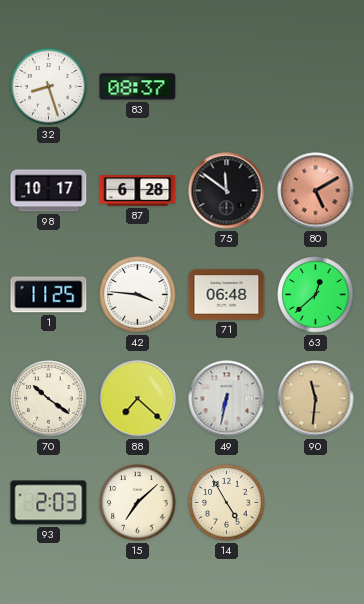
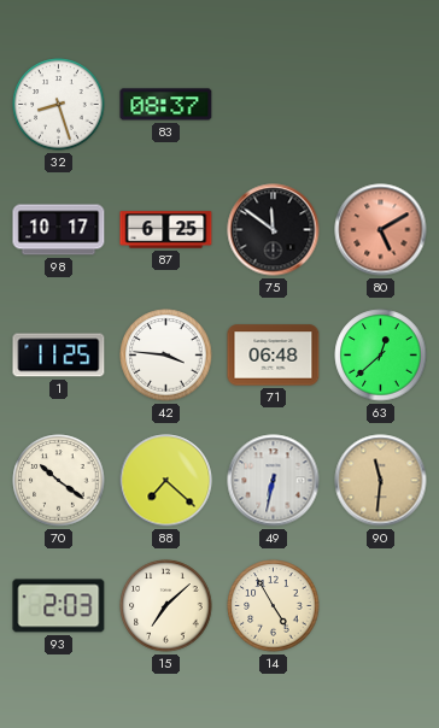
87: 6:28 -> 6:25
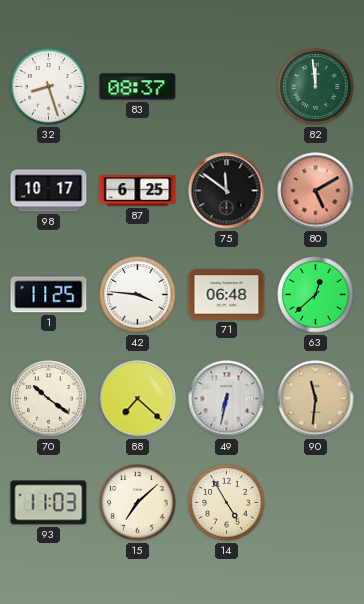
82: none -> 11:59
93: 2:03 -> 11:03
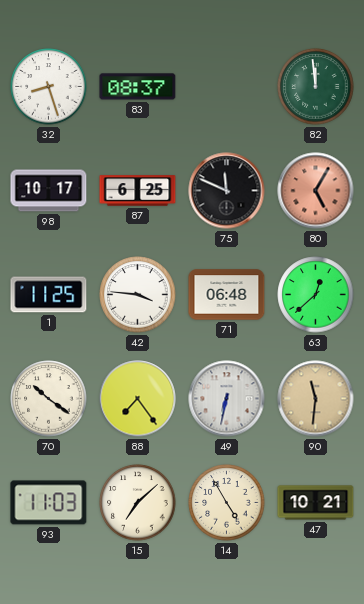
75: 11:51 -> 11:49
80: 5:10 -> 5:05
88: 7:22 -> 7:24
47: none -> 10:21
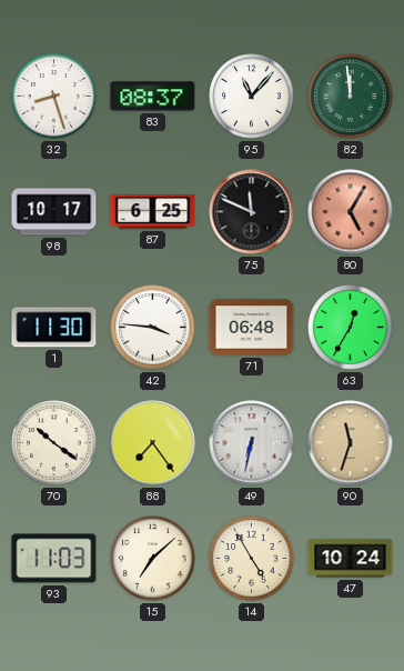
95: none -> 11:07
1: 11:25 -> 11:30
63: 12:38 -> 12:35
90: 11:31 -> 11:33
47: 10:21 -> 10:24
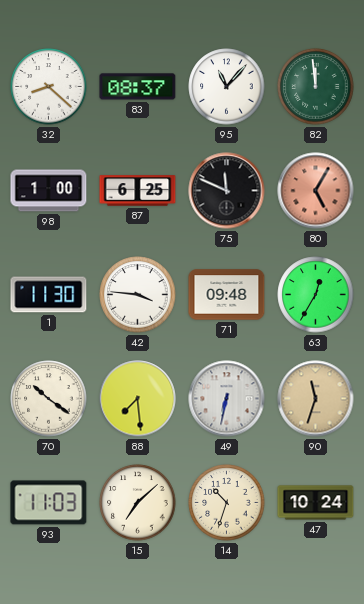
32: 8:27 -> 8:22
98: 10:17 -> 1:00
71: 06:48 -> 09:48
88: 7:24 -> 7:29
14: 4:55 -> 10:33
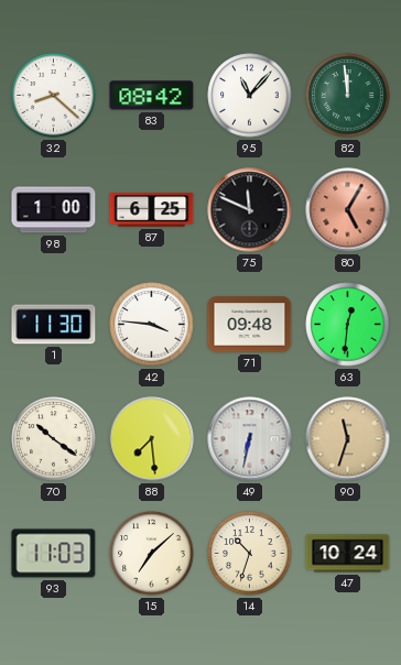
83: 08:37 -> 08:42
63: 12:35 -> 12:31
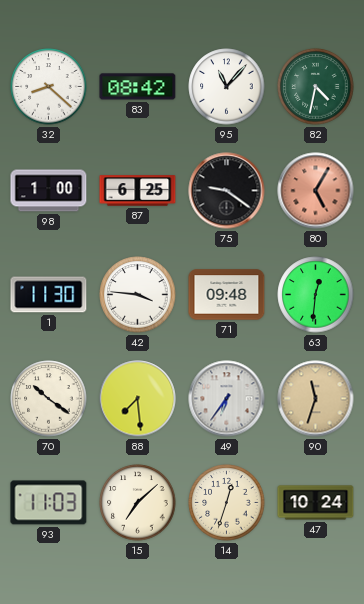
82: 11:59 -> 4:32
75: 11:49 -> 9:21
49: 6:32 -> 6:36
14: 10:33 -> 12:33
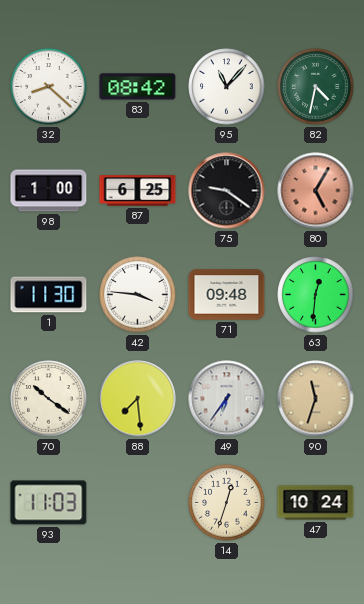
15: 7:08 -> none
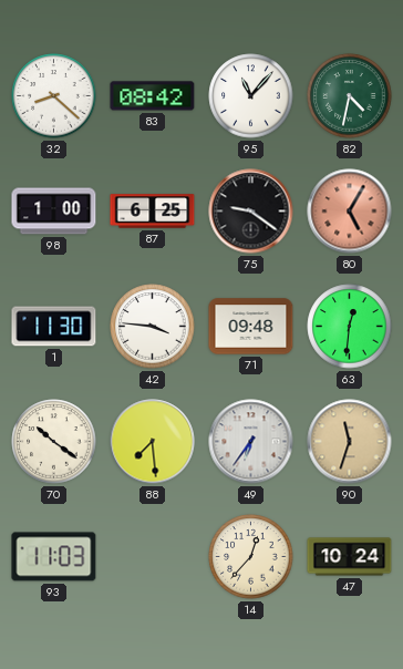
14: 12:33 -> 12:37
